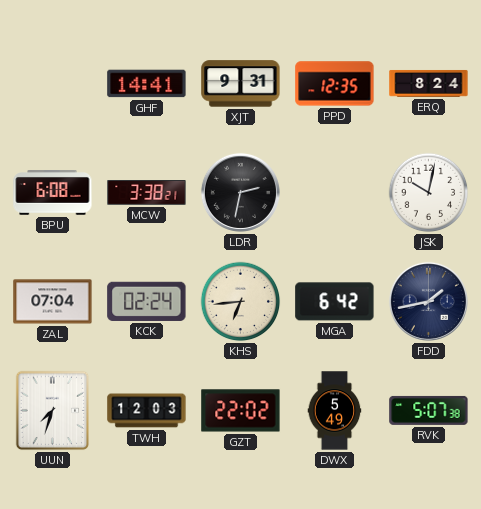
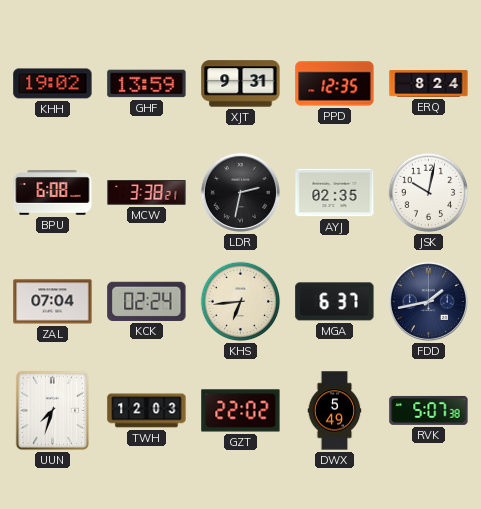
KHH: none -> 19:02
GHF: 14:41 -> 13:59
AYJ: none -> 02:35
MGA: 6:42 -> 6:37
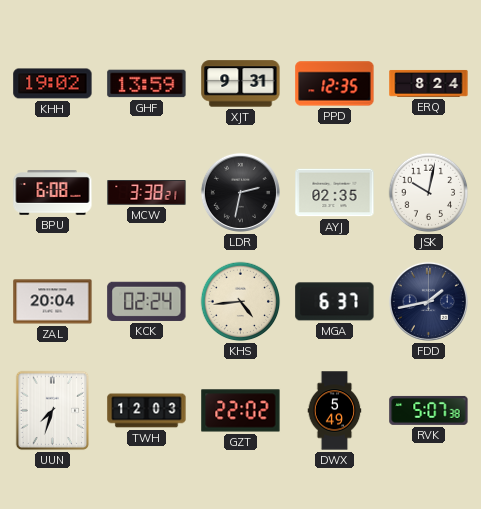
ZAL: 07:04 -> 20:04
KHS: 6:44 -> 4:44
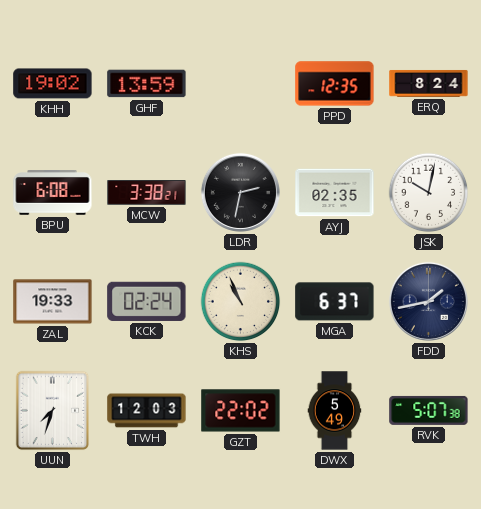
XJT: 9:31 -> none
ZAL: 20:04 -> 19:33
KHS: 4:44 -> 10:56
